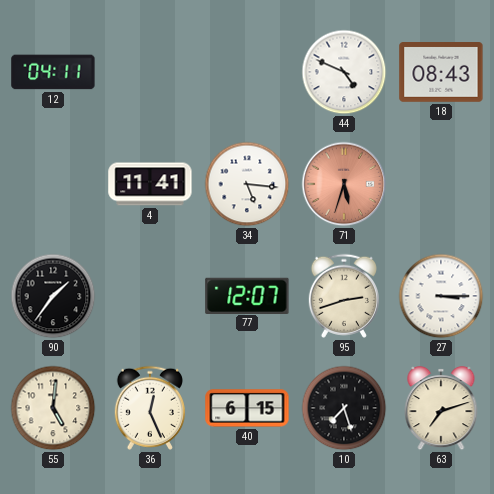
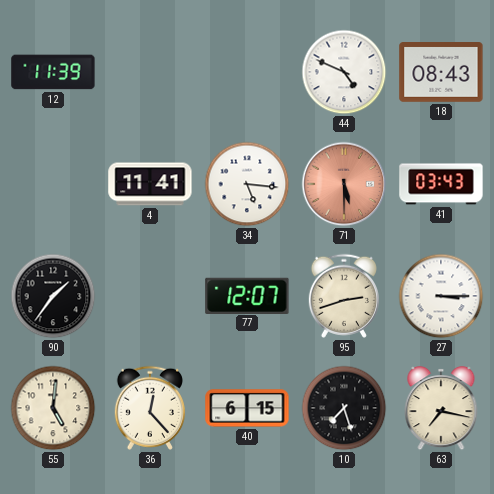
12: 04:11 -> 11:39
71: 5:33 -> 5:30
41: none -> 03:43
36: 12:26 -> 12:23
63: 7:12 -> 7:17
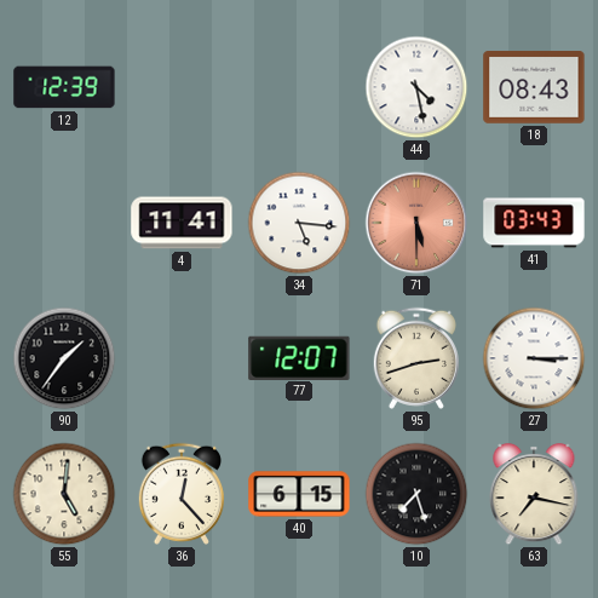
12: 11:39 -> 12:39
44: 4:49 -> 4:28
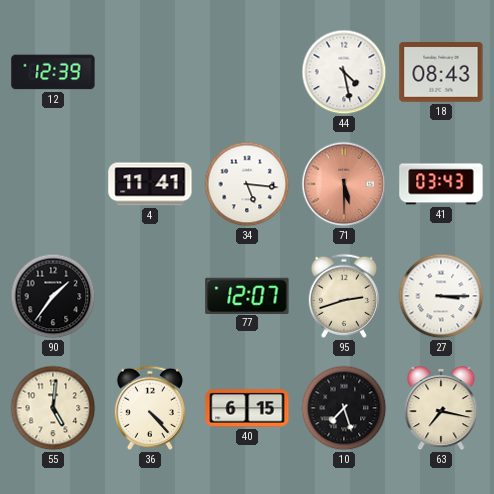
36: 12:23 -> 4:23
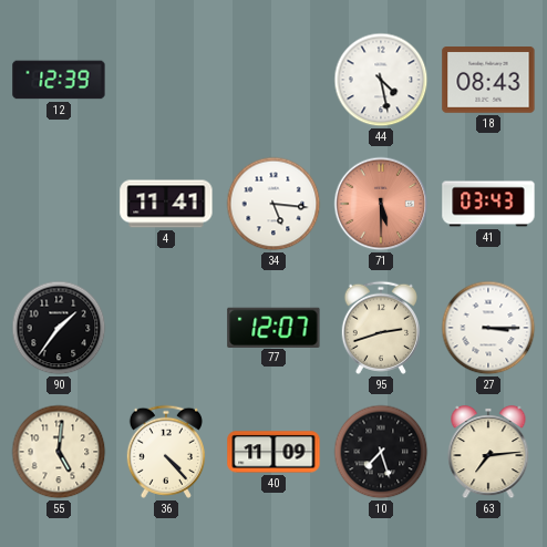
40: 6:15 -> 11:09
63: 7:17 -> 7:14
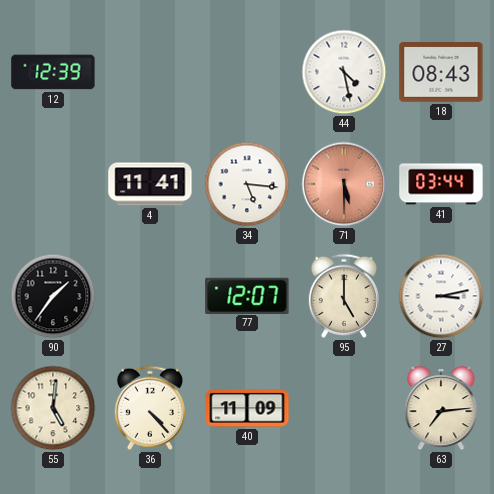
41: 03:43 -> 03:44
95: 2:42 -> 5:00
27: 3:15 -> 3:13
10: 7:27 -> none
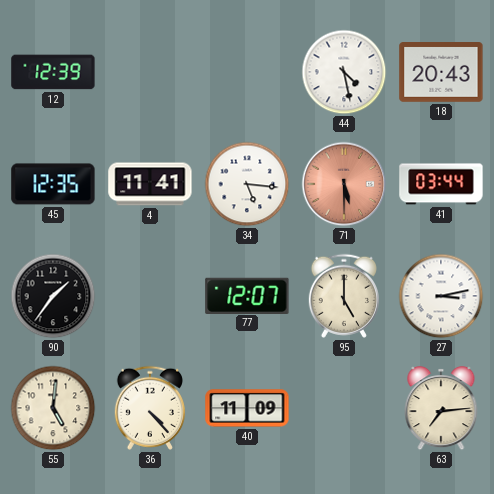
18: 08:43 -> 20:43
45: none -> 12:35
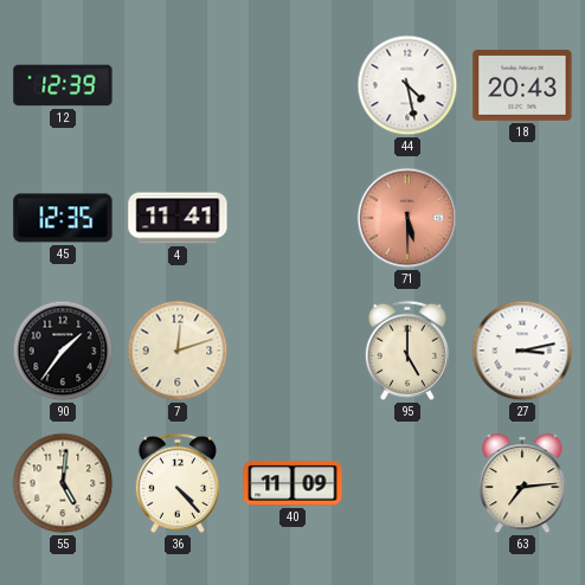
34: 5:16 -> none
41: 03:44 -> none
7: none -> 12:12
77: 12:07 -> none
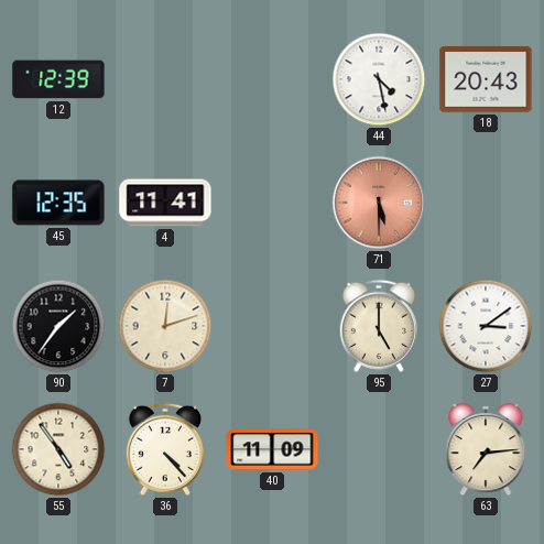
27: 3:13 -> 3:09
55: 5:01 -> 4:54
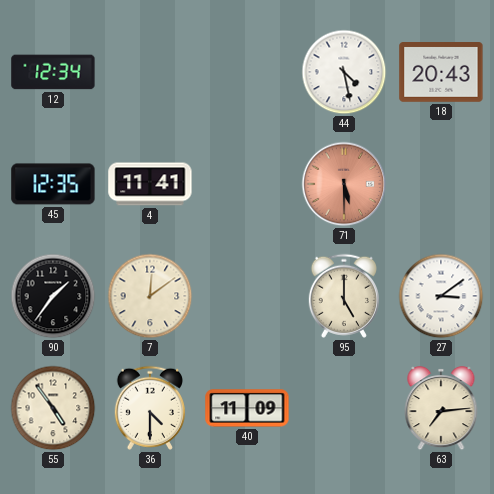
12: 12:39 -> 12:34
7: 12:12 -> 12:09
36: 4:23 -> 4:30
